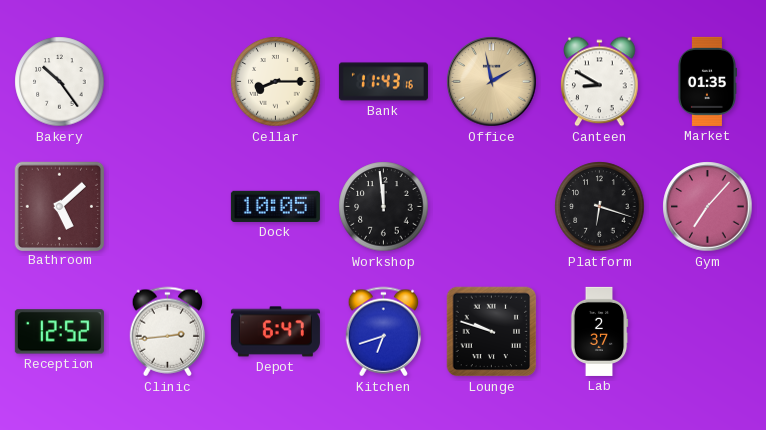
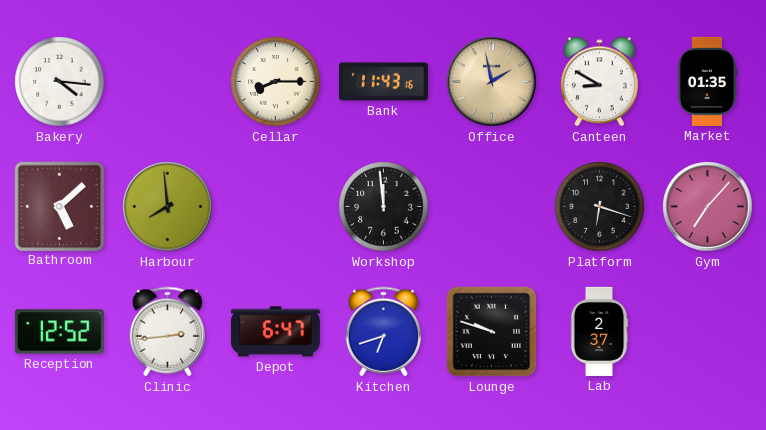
Bakery: 10:24 -> 4:16
Harbour: none -> 7:59
Dock: 10:05 -> none
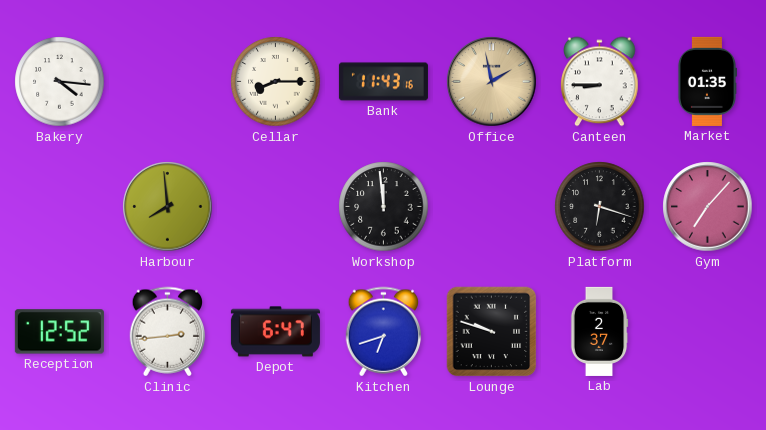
Canteen: 8:50 -> 8:45
Bathroom: 5:08 -> none
